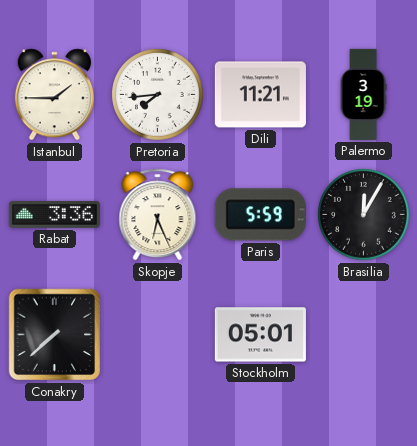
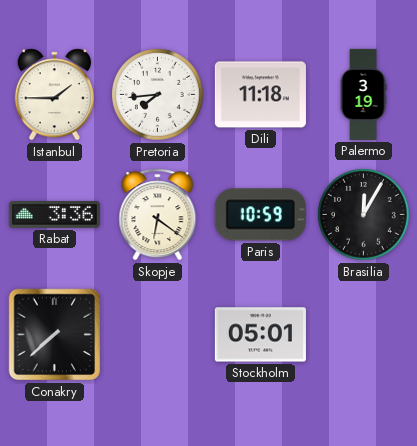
Dili: 11:21 -> 11:18
Skopje: 6:26 -> 6:21
Paris: 5:59 -> 10:59
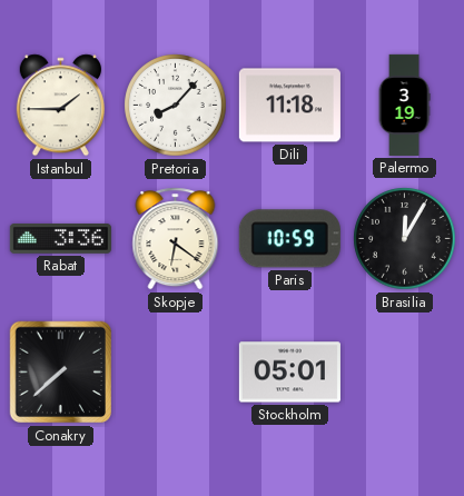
Pretoria: 7:44 -> 8:07
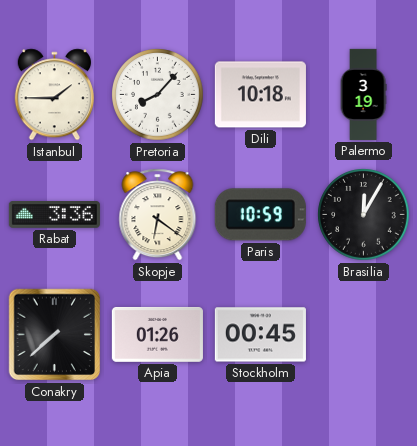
Dili: 11:18 -> 10:18
Apia: none -> 01:26
Stockholm: 05:01 -> 00:45
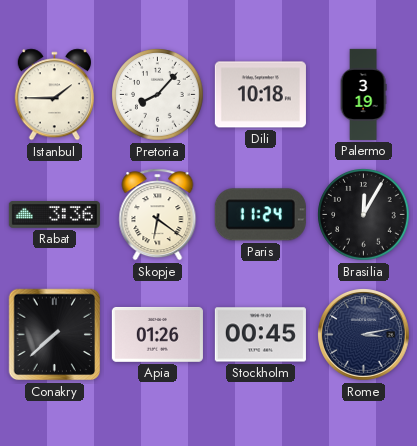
Paris: 10:59 -> 11:24
Rome: none -> 3:13
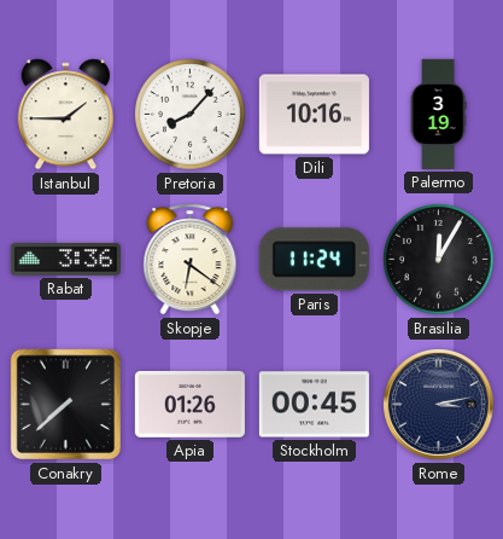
Dili: 10:18 -> 10:16
